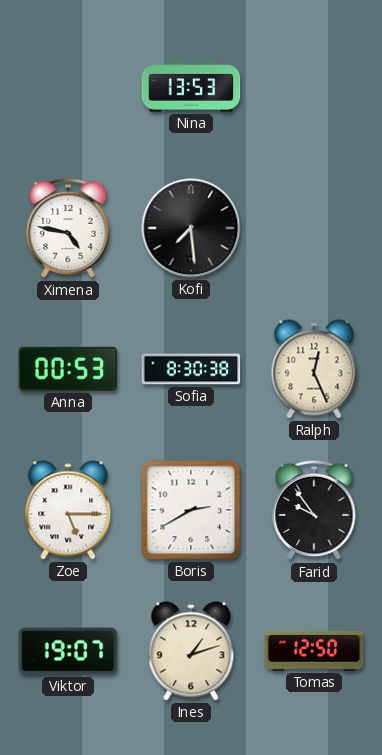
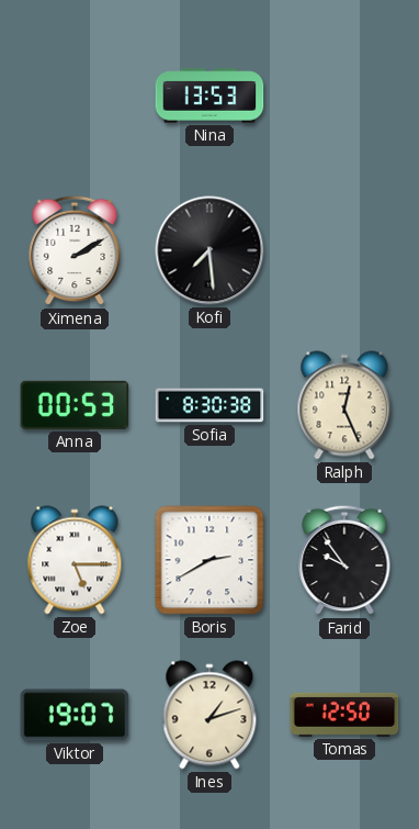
Ximena: 4:47 -> 2:10
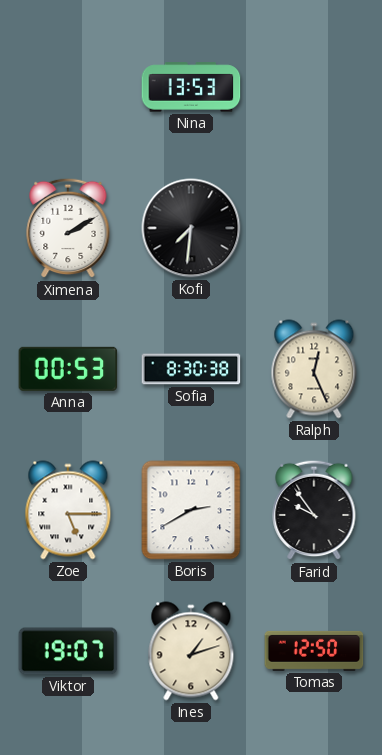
Kofi: 7:29 -> 7:31
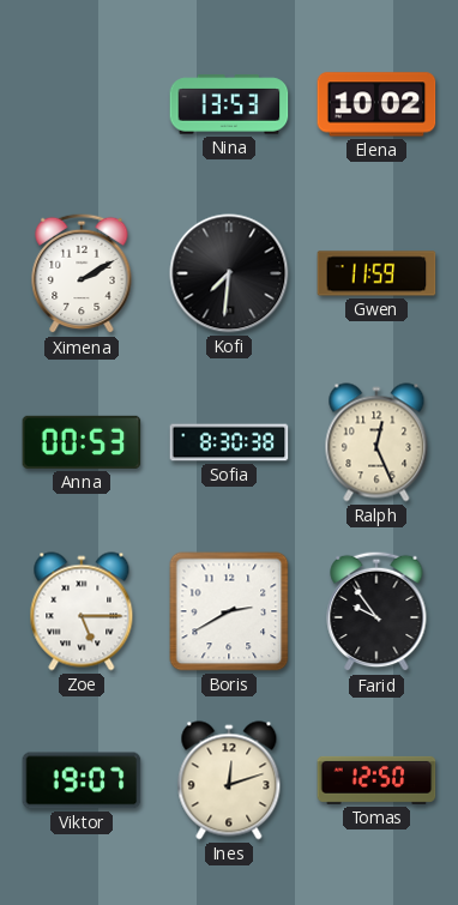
Elena: none -> 10:02
Gwen: none -> 11:59
Ines: 1:12 -> 12:12
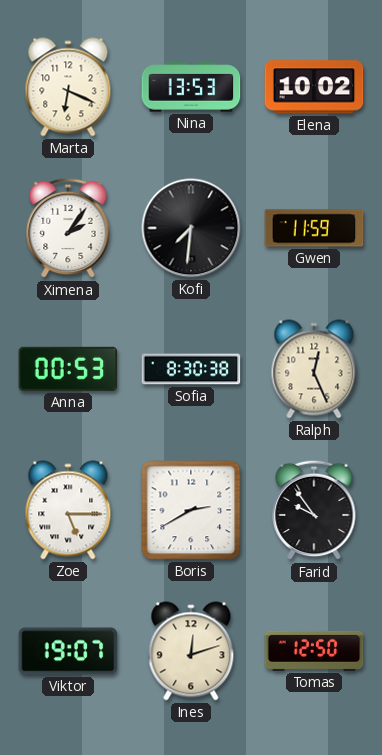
Marta: none -> 6:19
Ximena: 2:10 -> 2:06
